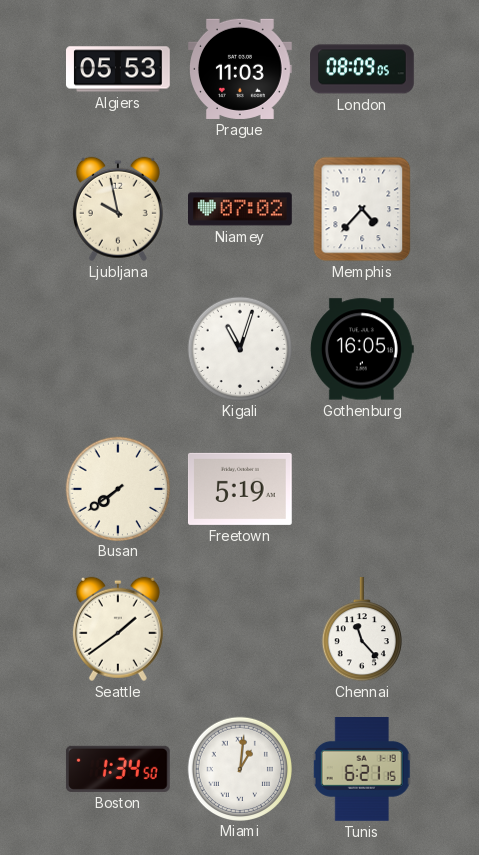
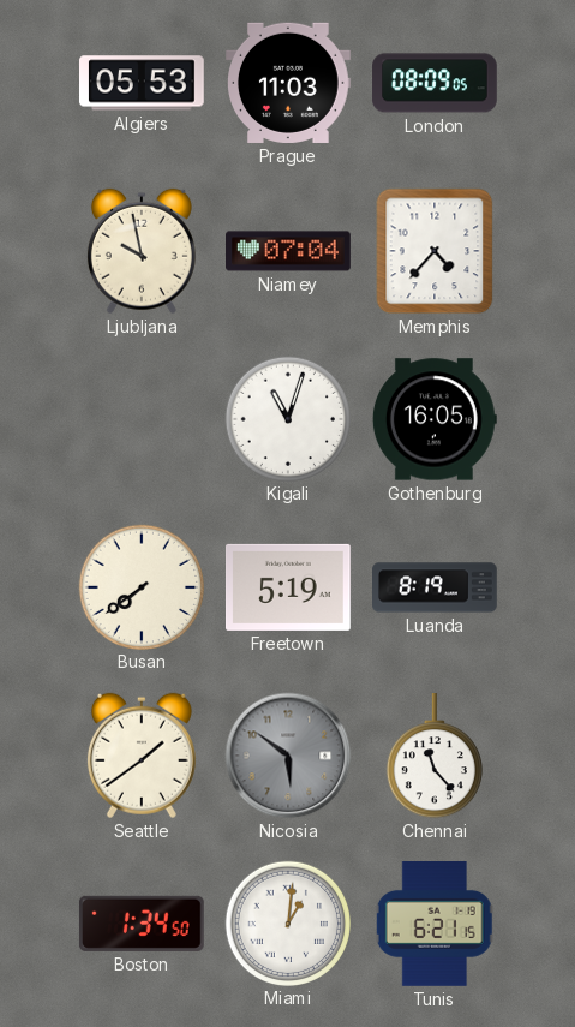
Niamey: 07:02 -> 07:04
Luanda: none -> 8:19
Nicosia: none -> 5:51
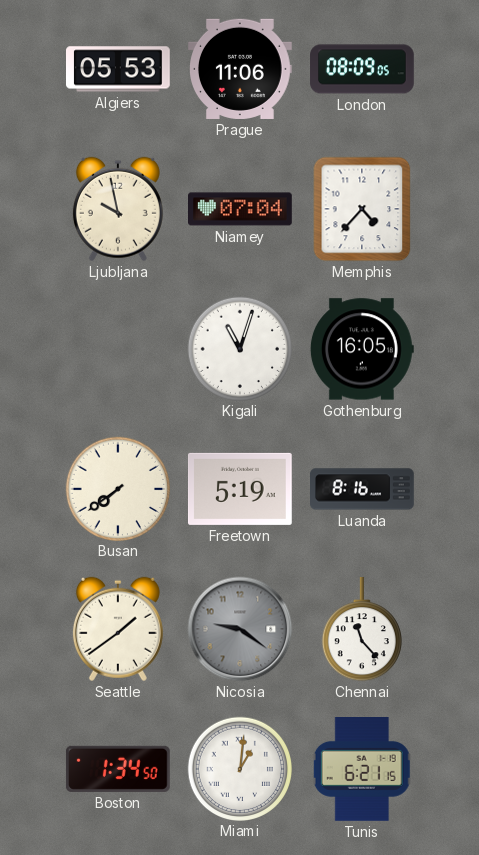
Prague: 11:03 -> 11:06
Luanda: 8:19 -> 8:16
Nicosia: 5:51 -> 9:21
